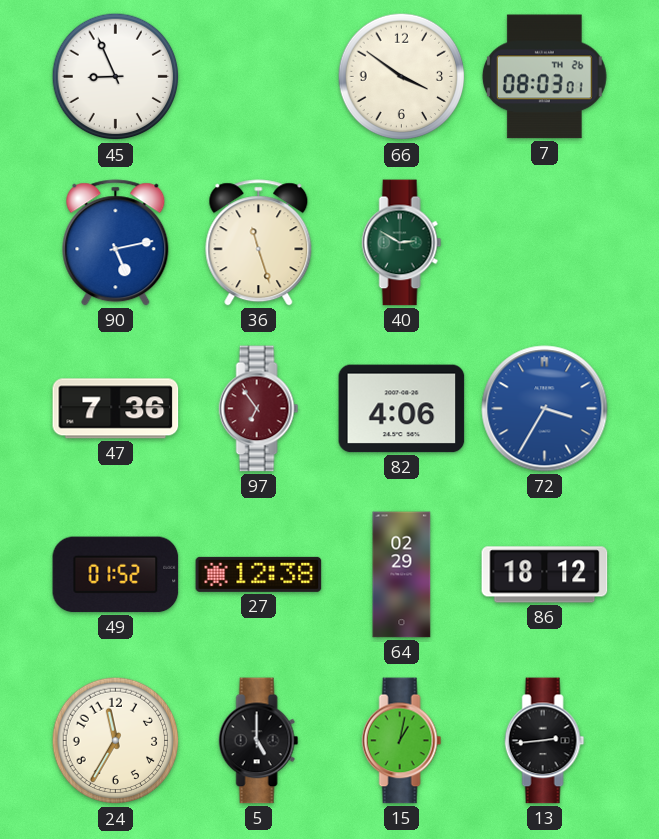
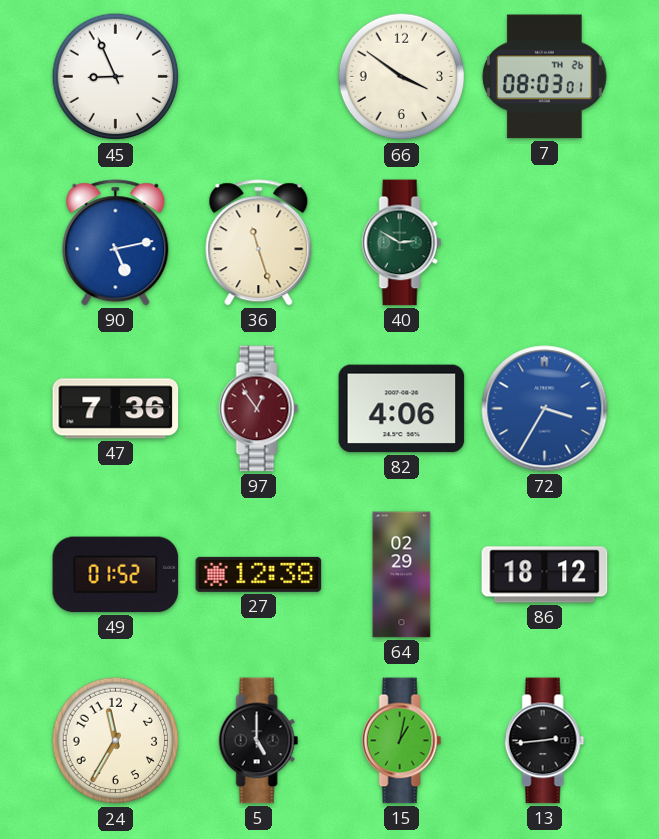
97: 6:54 -> 12:54
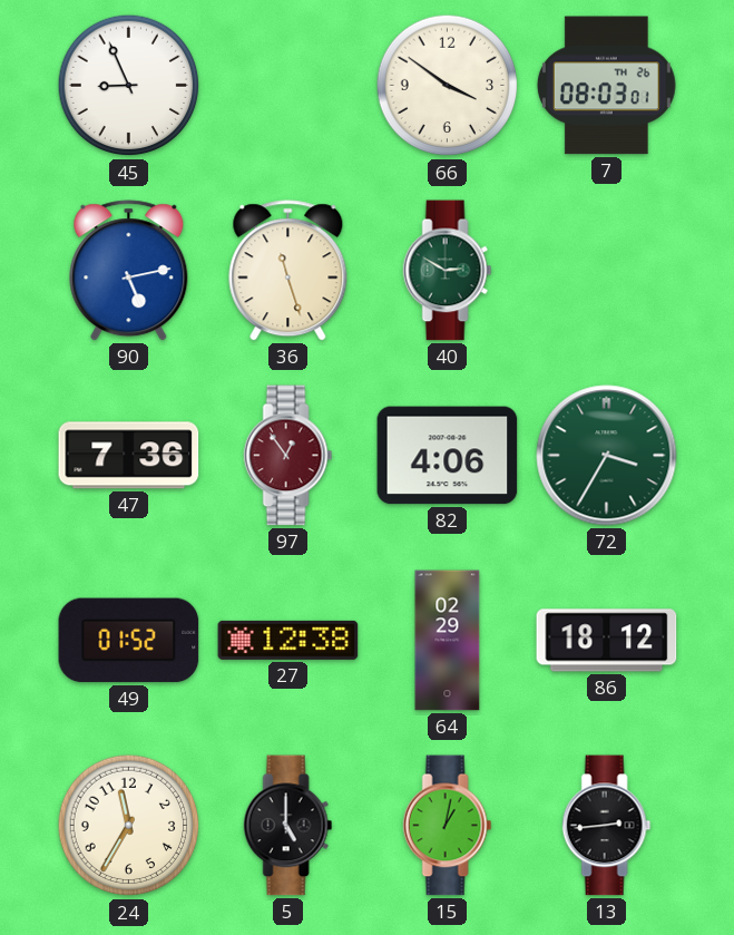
72 dial: blue -> green
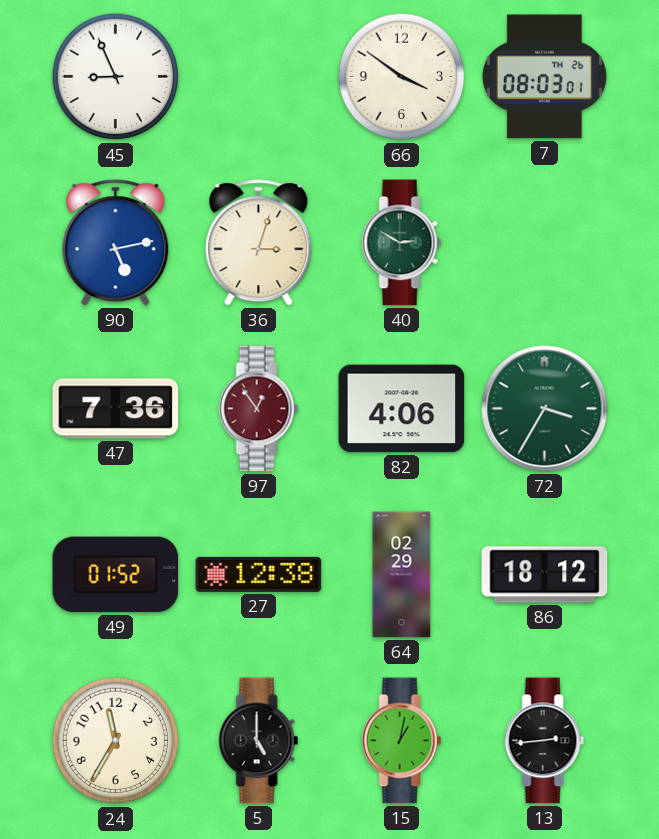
36: 11:27 -> 3:03
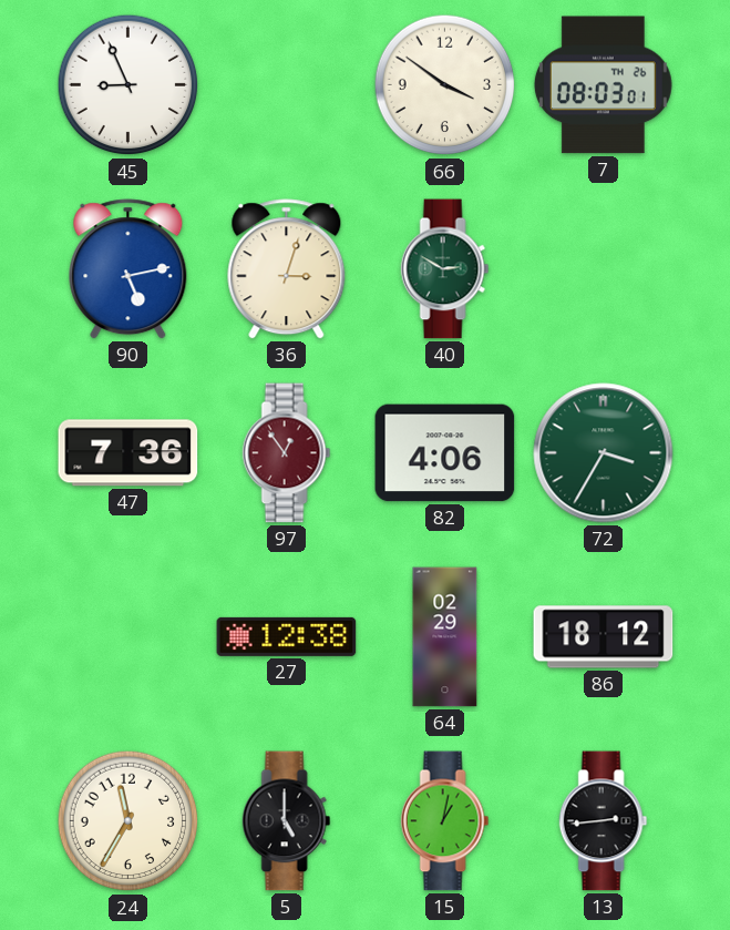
49: 01:52 -> none
